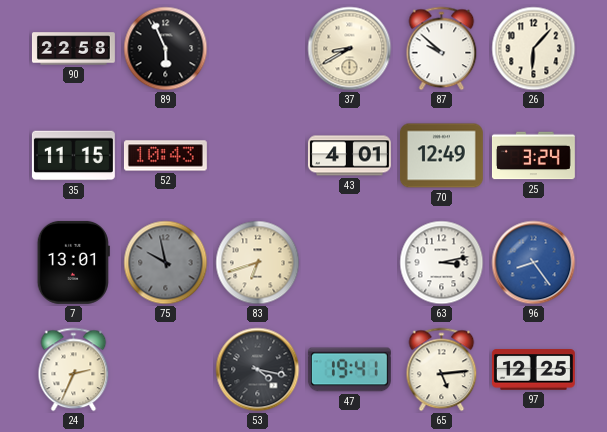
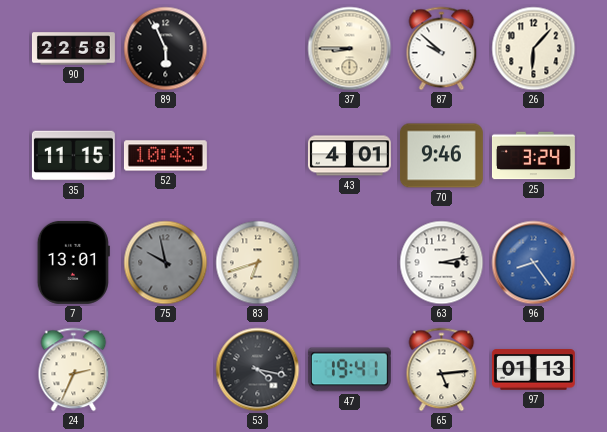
37: 8:40 -> 8:45
70: 12:49 -> 9:46
97: 12:25 -> 01:13
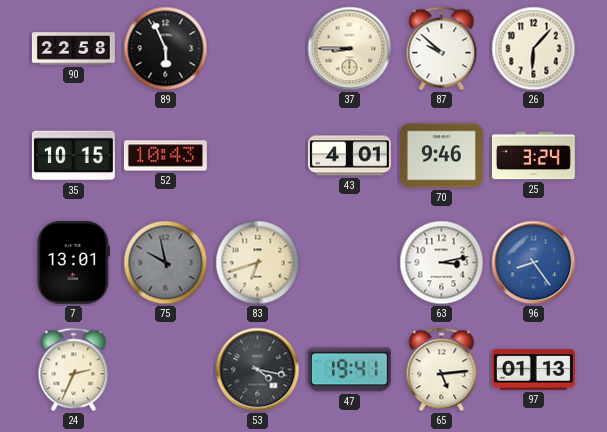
35: 11:15 -> 10:15
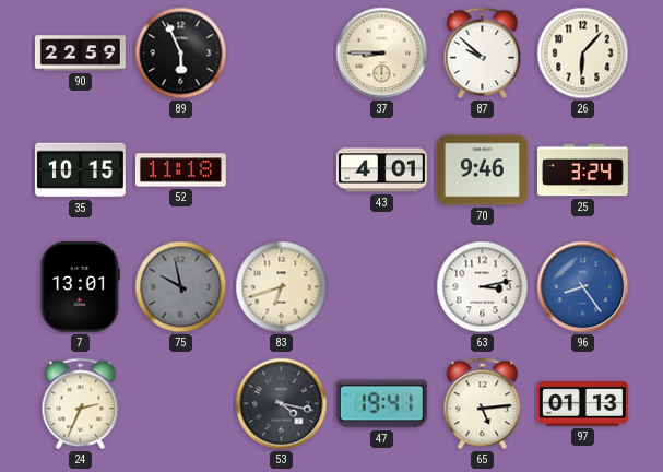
90: 22:58 -> 22:59
52: 10:43 -> 11:18
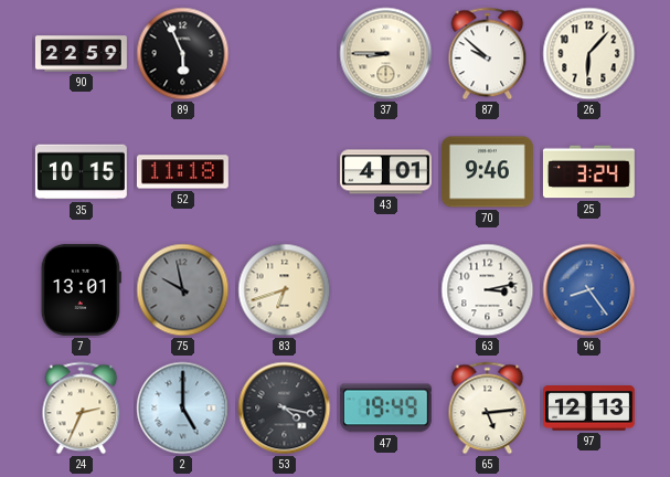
2: none -> 5:00
47: 19:41 -> 19:49
97: 01:13 -> 12:13
